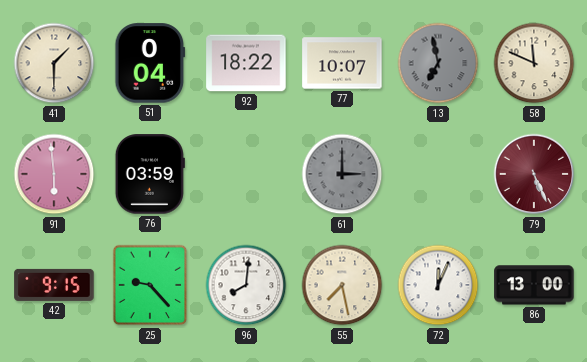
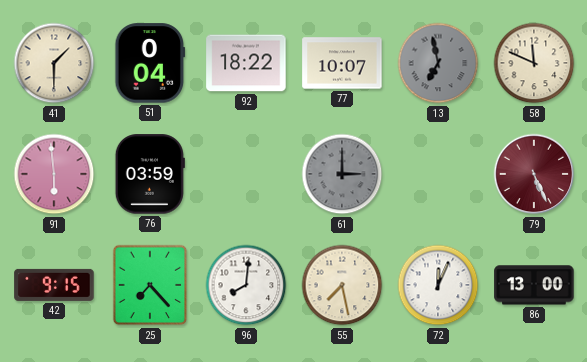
25: 9:23 -> 7:23
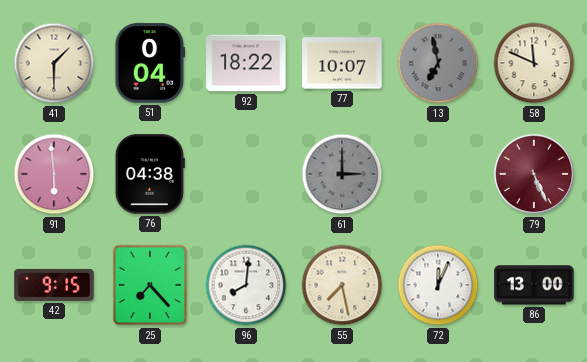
76: 03:59 -> 04:38
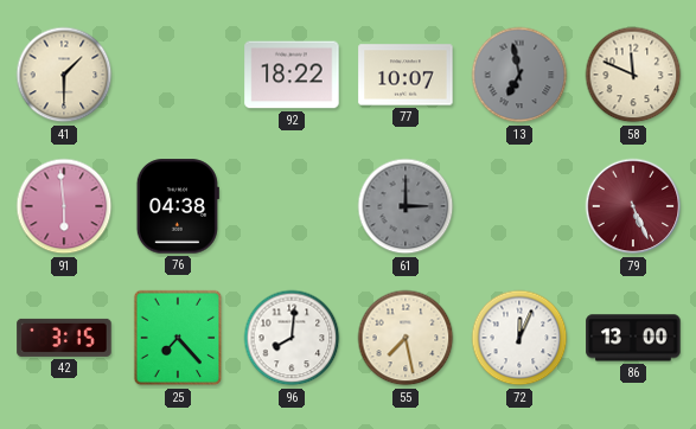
51: 0:04 -> none
42: 9:15 -> 3:15
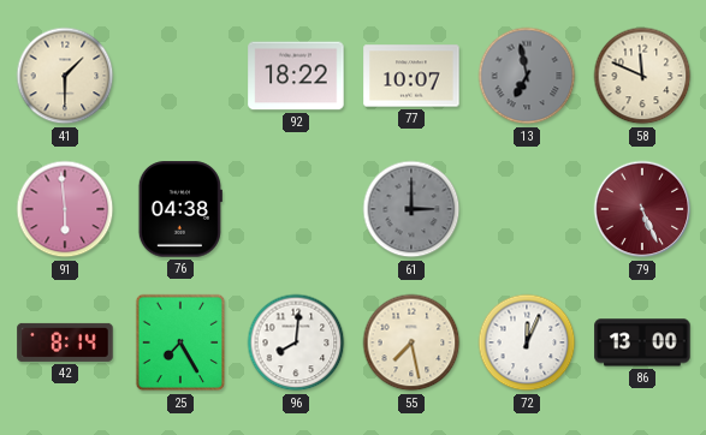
42: 3:15 -> 8:14
25: 7:23 -> 7:25
